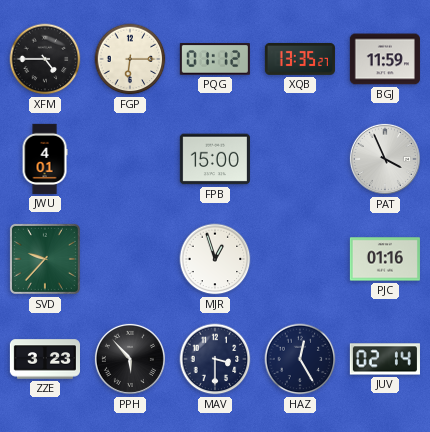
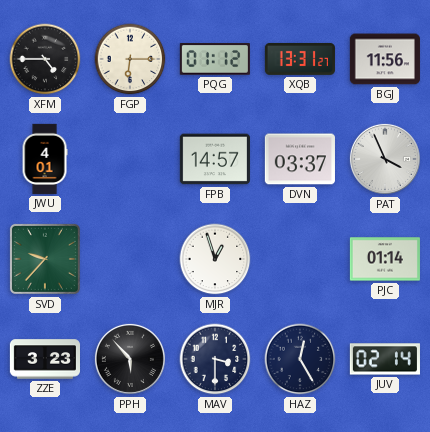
XQB: 13:35 -> 13:31
BGJ: 11:59 -> 11:56
FPB: 15:00 -> 14:57
DVN: none -> 03:37
PJC: 01:16 -> 01:14
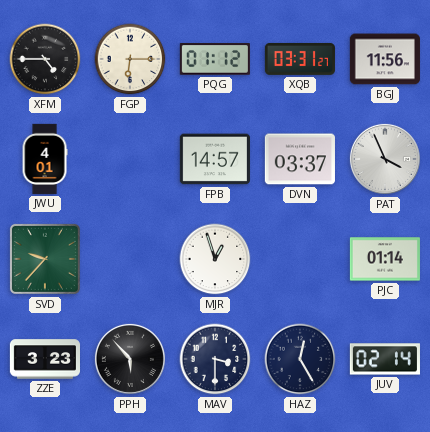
XQB: 13:31 -> 03:31
